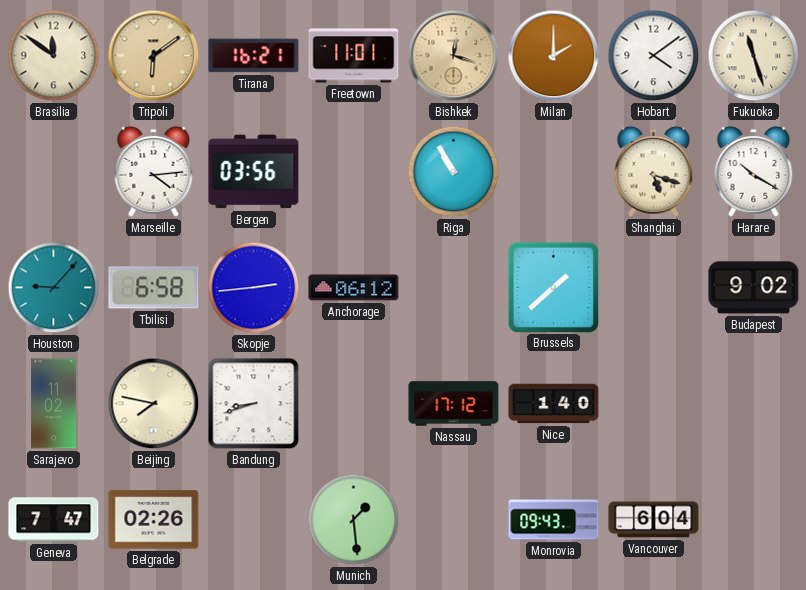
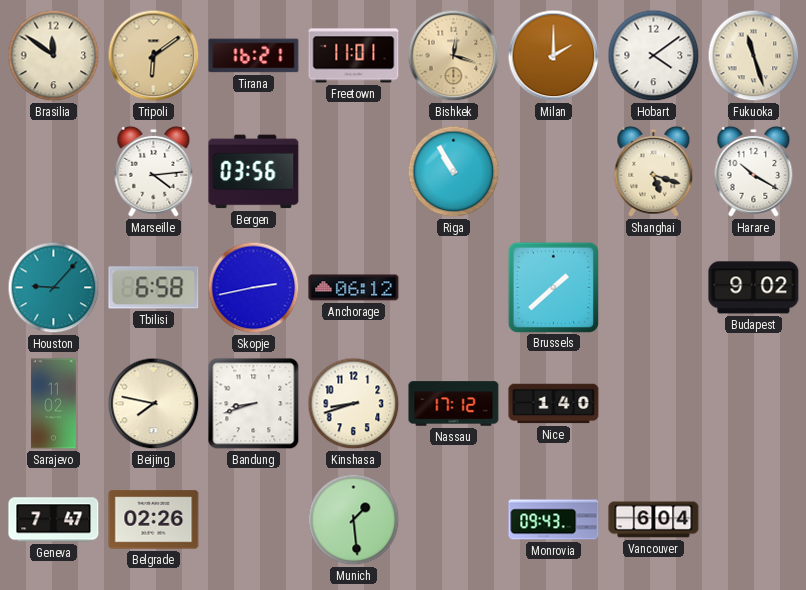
Skopje: 2:44 -> 2:43
Kinshasa: none -> 8:42
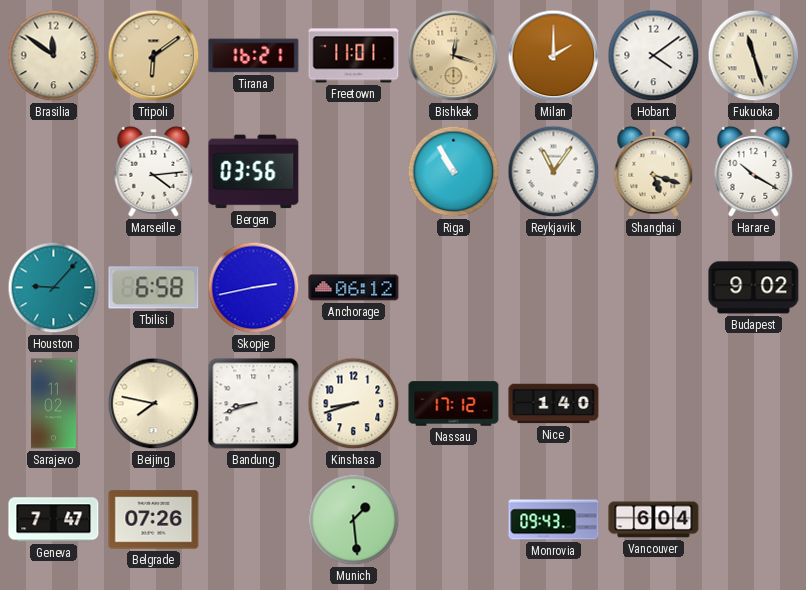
Reykjavik: none -> 11:06
Brussels: 1:38 -> none
Belgrade: 02:26 -> 07:26
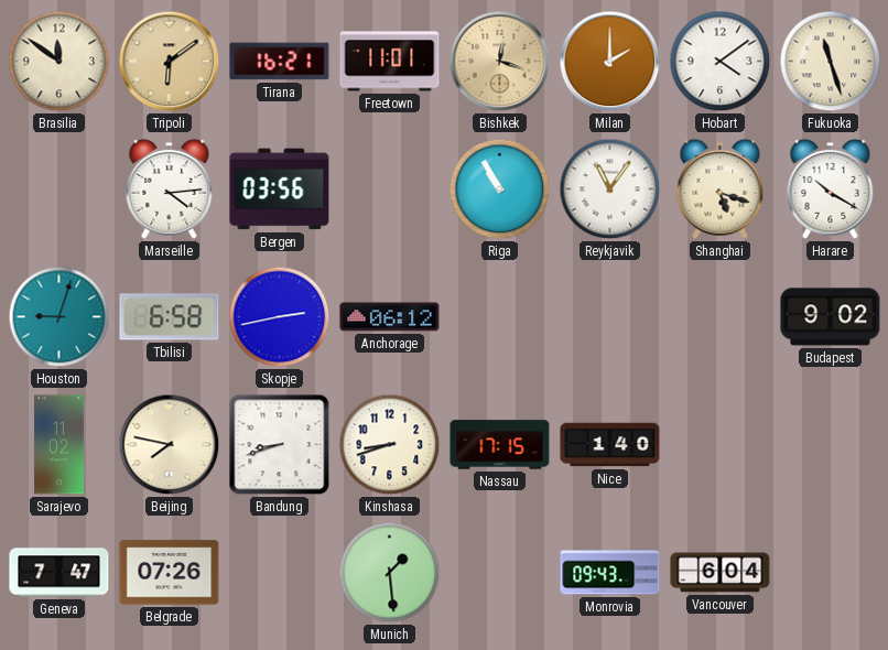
Houston: 9:07 -> 9:03
Nassau: 17:12 -> 17:15
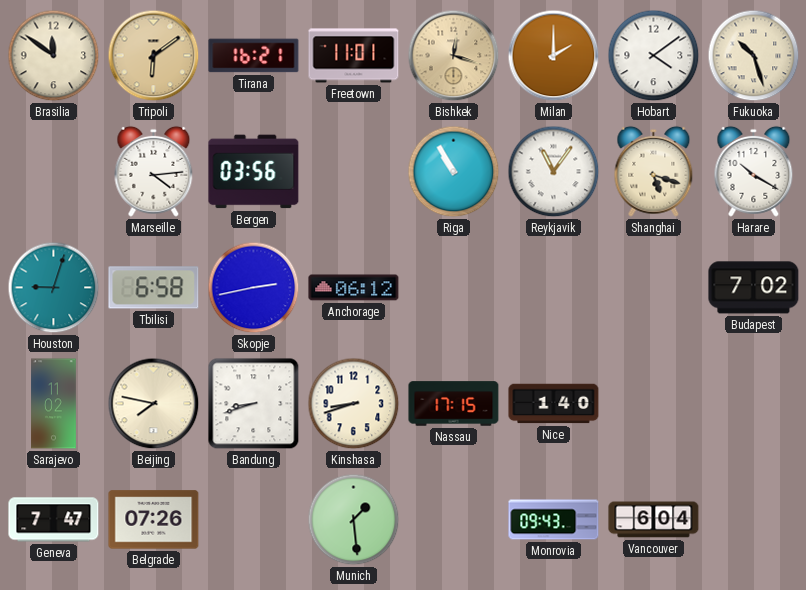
Fukuoka: 11:27 -> 10:27
Budapest: 9:02 -> 7:02
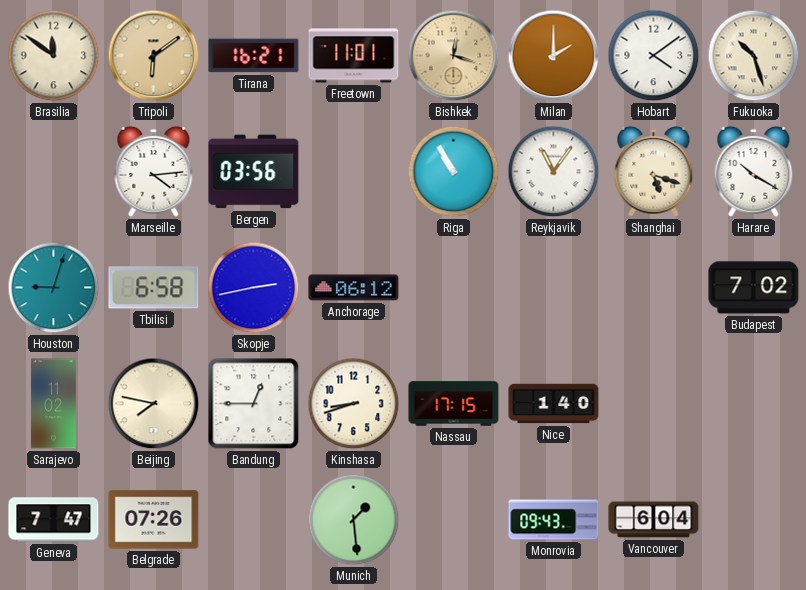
Bandung: 8:42 -> 12:45
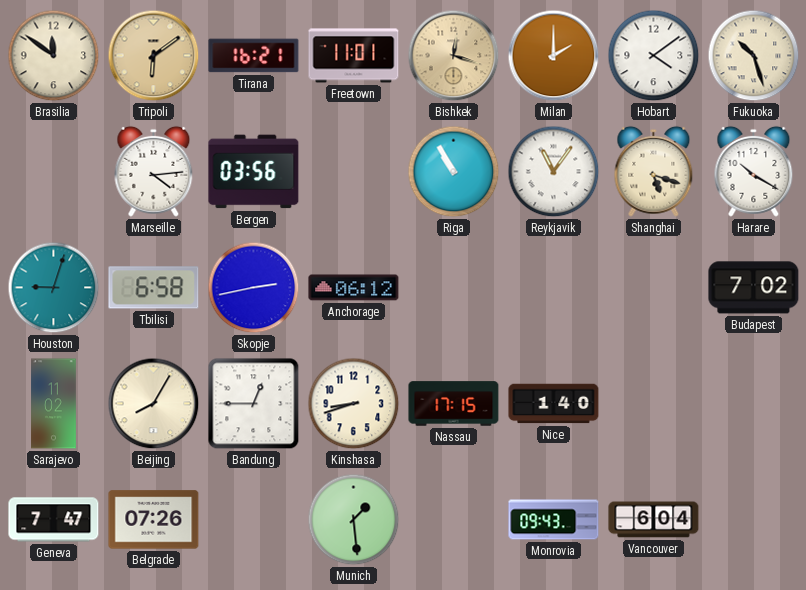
Beijing: 7:47 -> 8:05
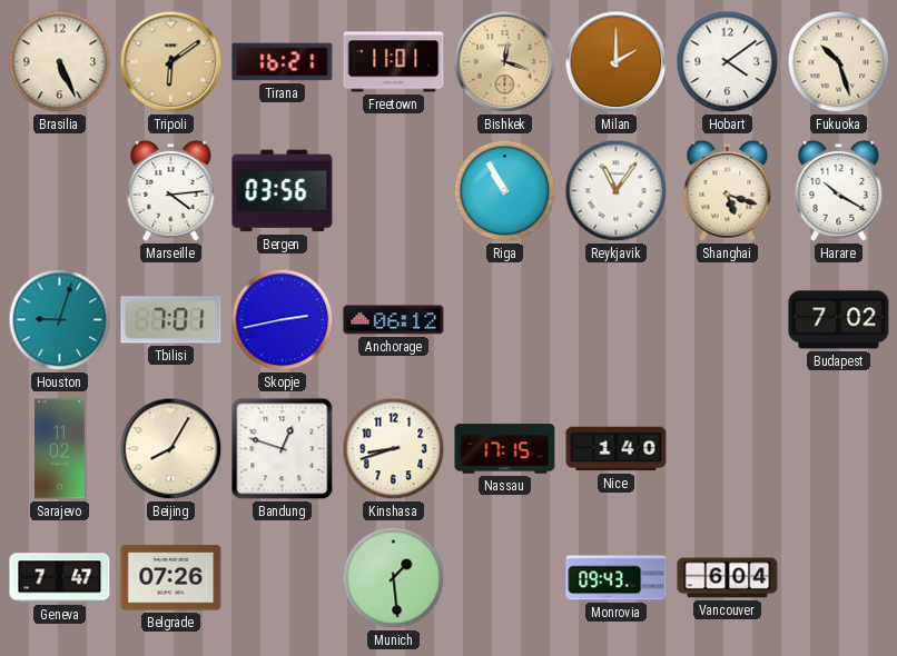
Brasilia: 11:51 -> 5:26
Tbilisi: 6:58 -> 7:01
Bandung: 12:45 -> 12:48
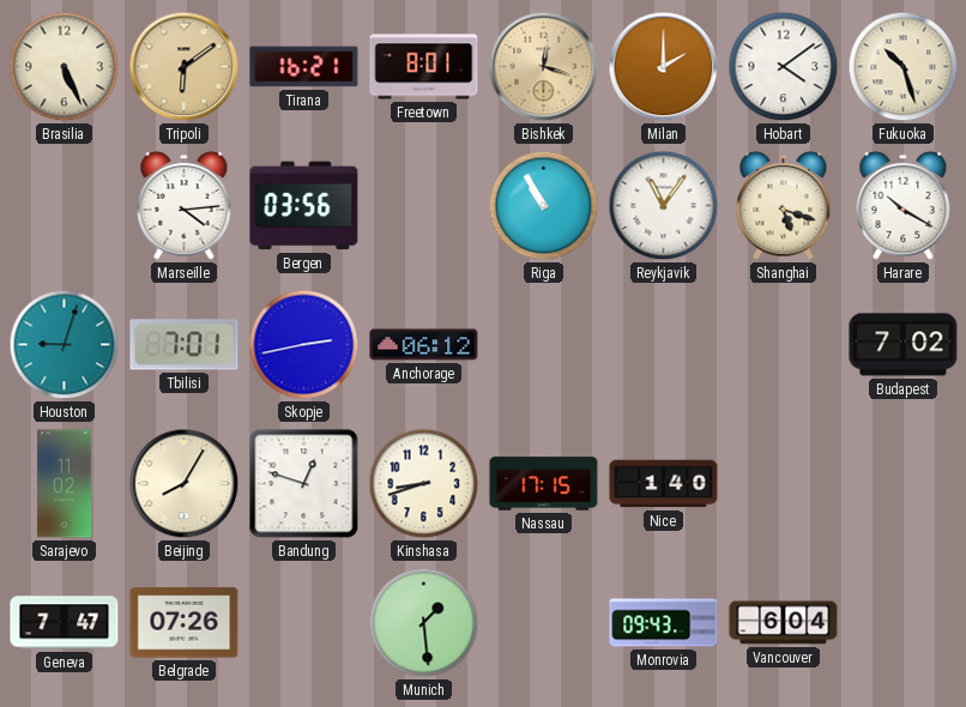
Freetown: 11:01 -> 8:01
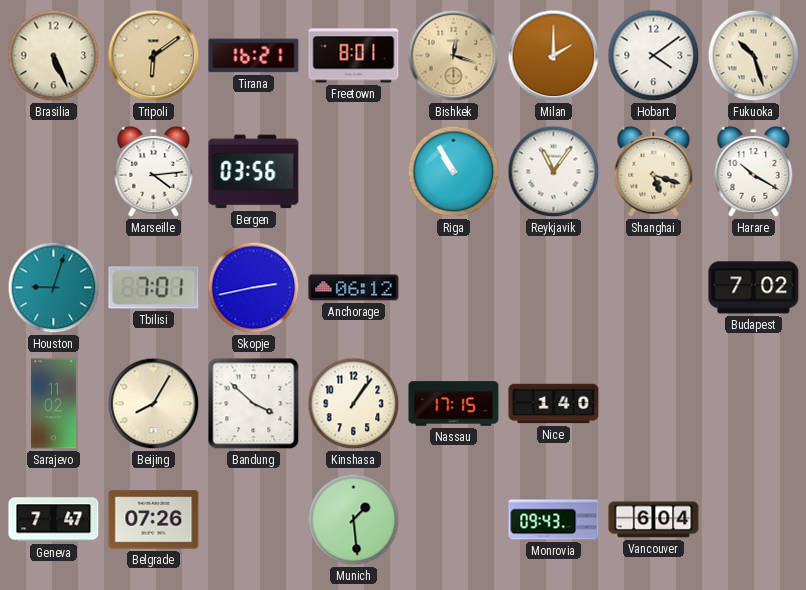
Bandung: 12:48 -> 3:52
Kinshasa: 8:42 -> 1:06
